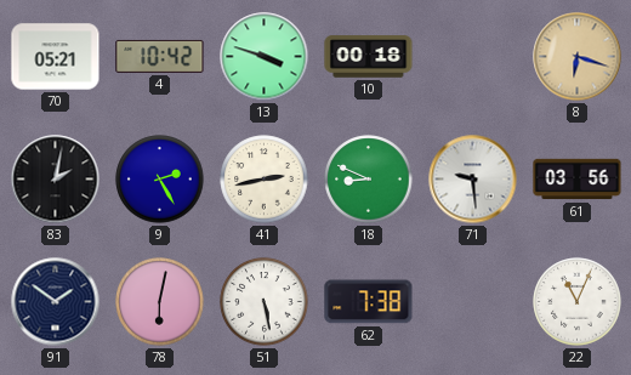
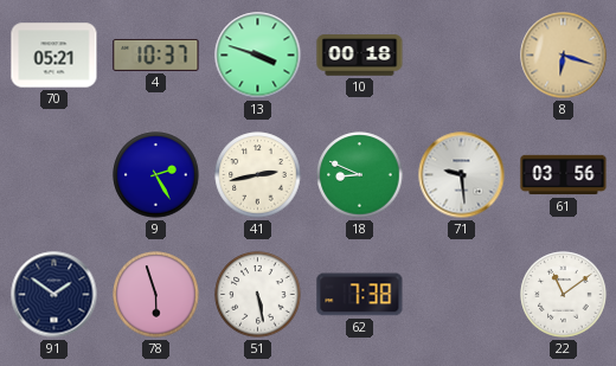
4: 10:42 -> 10:37
83: 2:02 -> none
78: 6:02 -> 5:57
22: 11:04 -> 11:09
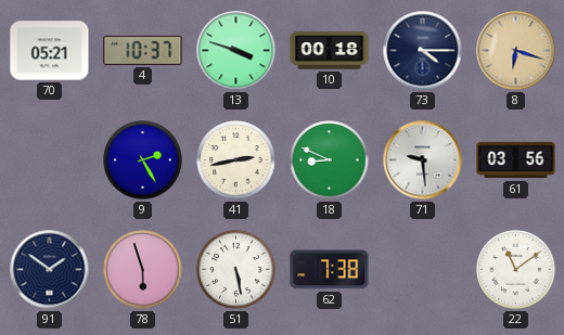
73: none -> 4:15
